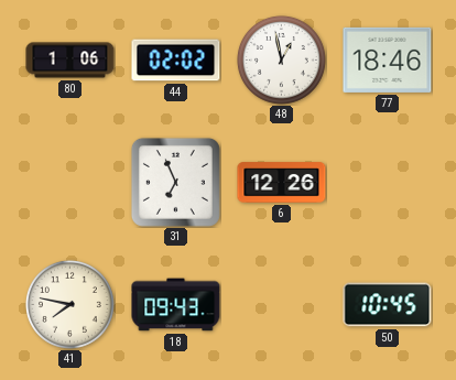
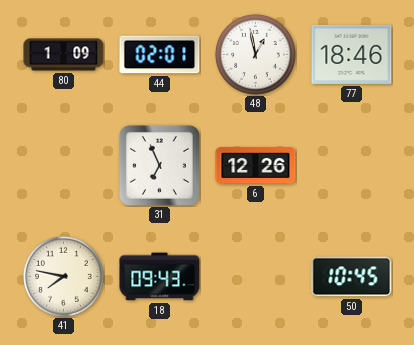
80: 1:06 -> 1:09
44: 02:02 -> 02:01
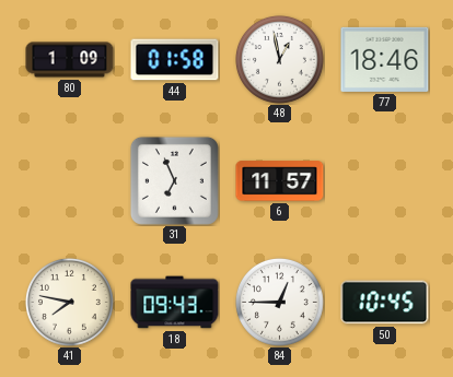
44: 02:01 -> 01:58
6: 12:26 -> 11:57
84: none -> 12:45
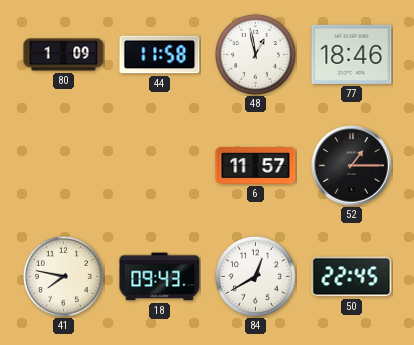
44: 01:58 -> 11:58
31: 6:56 -> none
52: none -> 1:15
84: 12:45 -> 12:40
50: 10:45 -> 22:45
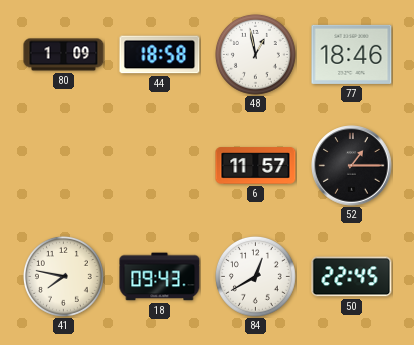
44: 11:58 -> 18:58
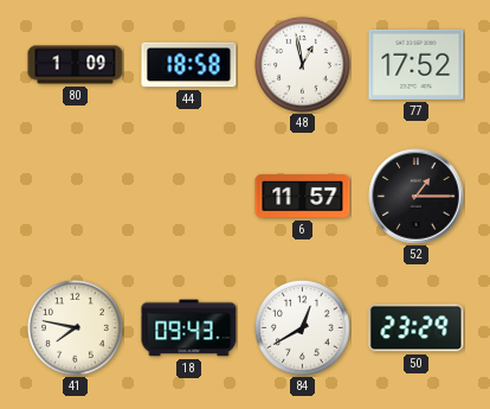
77: 18:46 -> 17:52
50: 22:45 -> 23:29
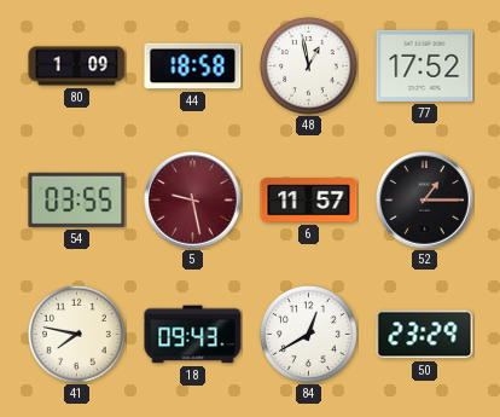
54: none -> 03:55
5: none -> 9:28
